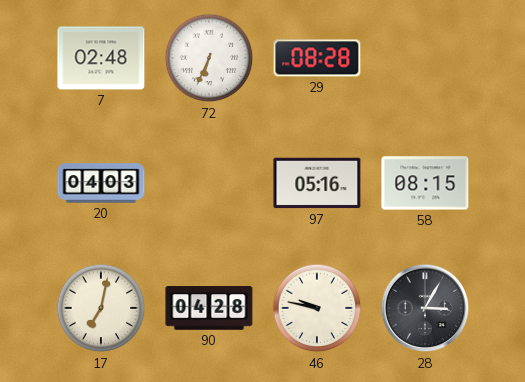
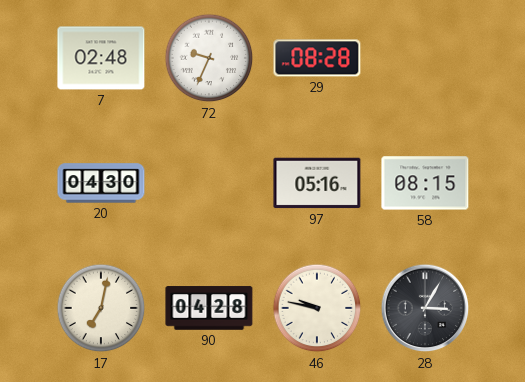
72: 6:34 -> 9:34
20: 04:03 -> 04:30
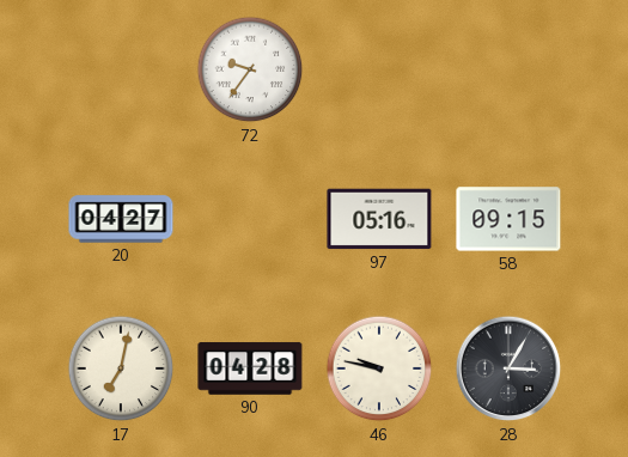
7: 02:48 -> none
72: 9:34 -> 9:36
29: 08:28 -> none
20: 04:30 -> 04:27
58: 08:15 -> 09:15
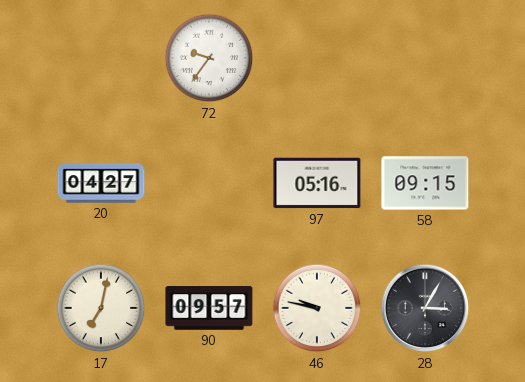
90: 04:28 -> 09:57
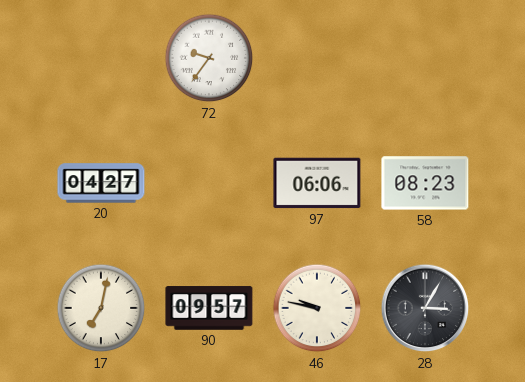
97: 05:16 -> 06:06
58: 09:15 -> 08:23
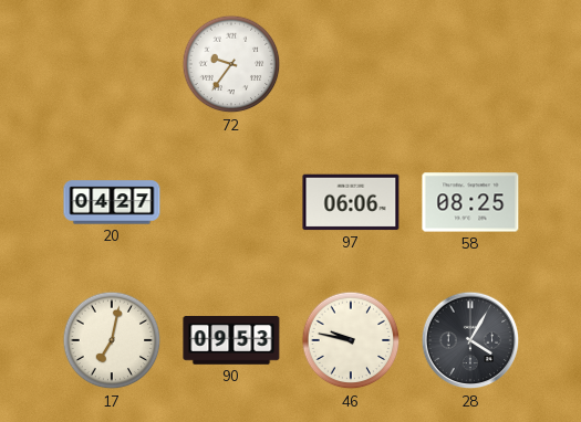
58: 08:23 -> 08:25
90: 09:57 -> 09:53
28: 3:05 -> 4:05
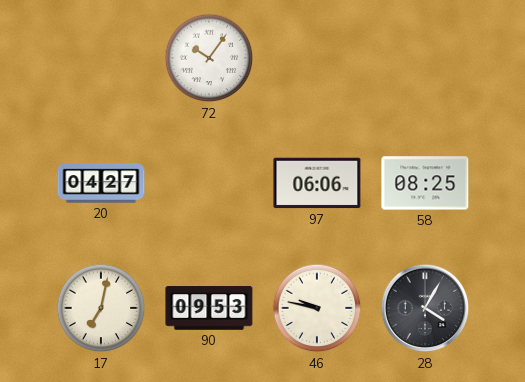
72: 9:36 -> 10:06
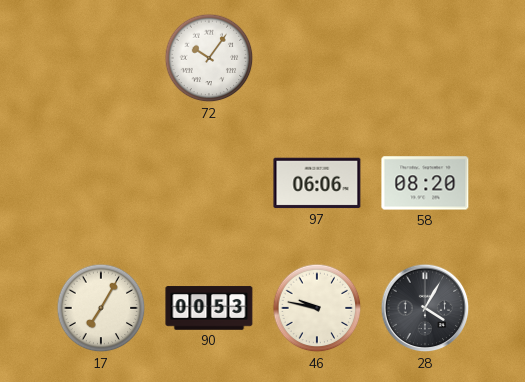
20: 04:27 -> none
58: 08:25 -> 08:20
17: 7:02 -> 7:05
90: 09:53 -> 00:53
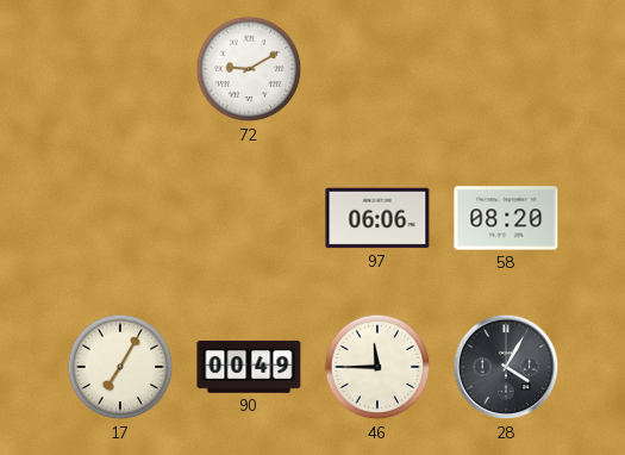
72: 10:06 -> 9:10
90: 00:53 -> 00:49
46: 9:47 -> 11:45
